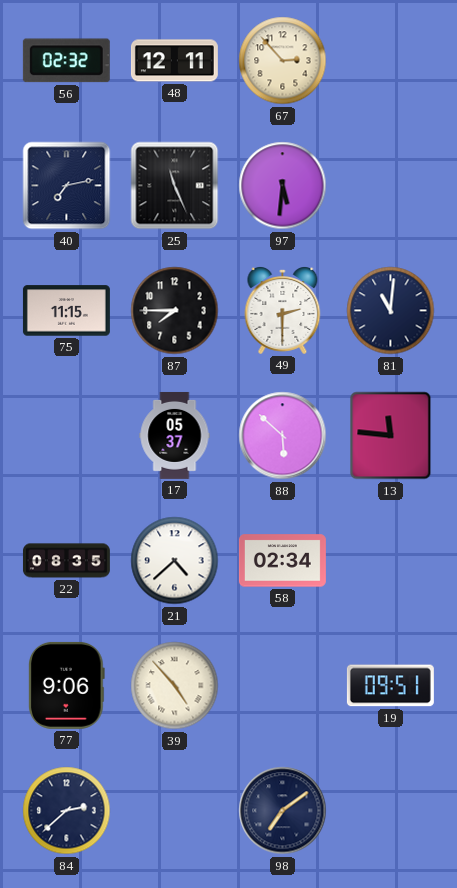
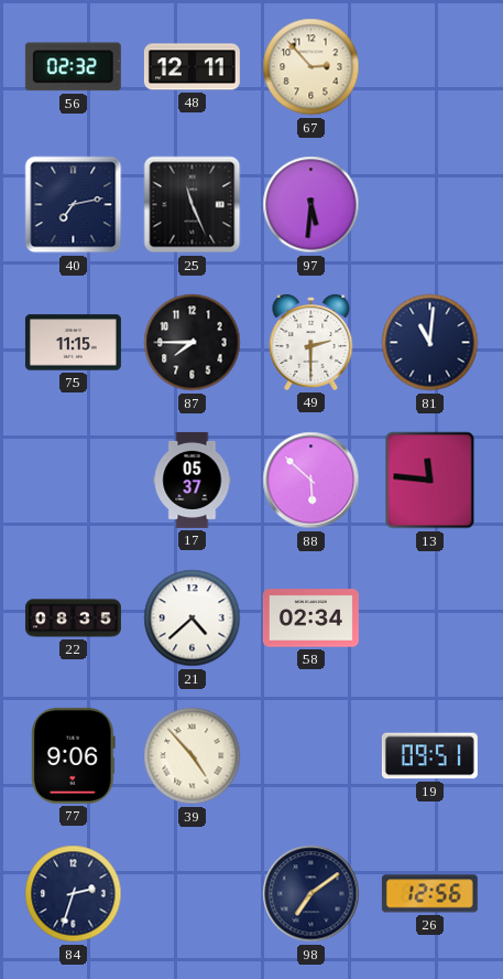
84: 2:38 -> 2:33
26: none -> 12:56
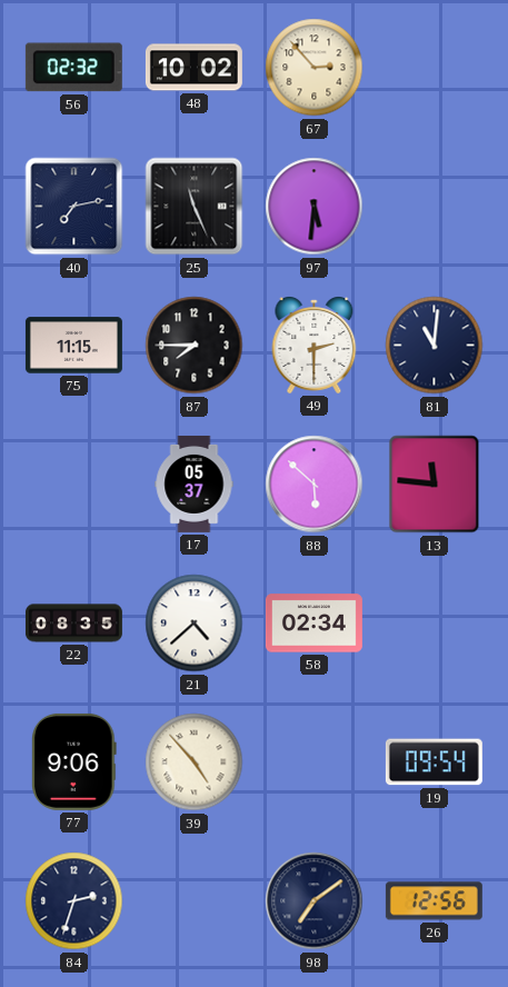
48: 12:11 -> 10:02
19: 09:51 -> 09:54
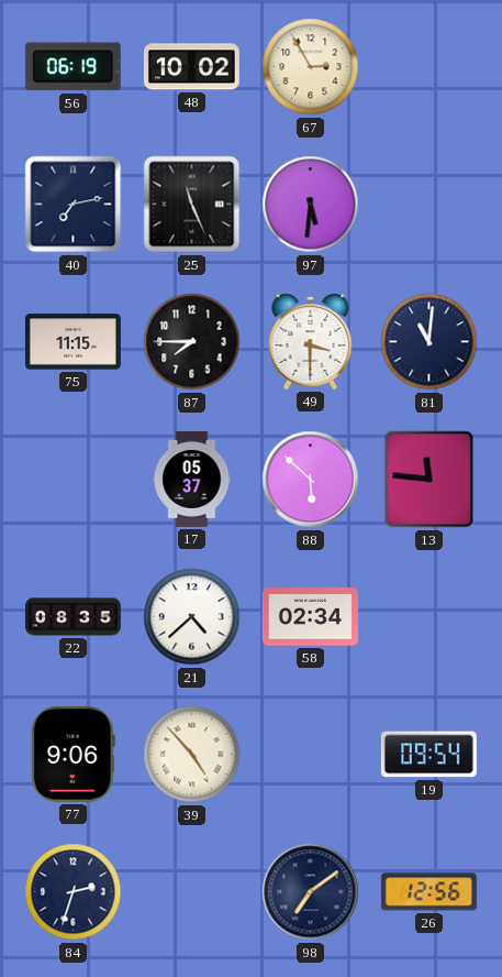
56: 02:32 -> 06:19
67: 2:53 -> 2:55
49: 2:30 -> 3:30
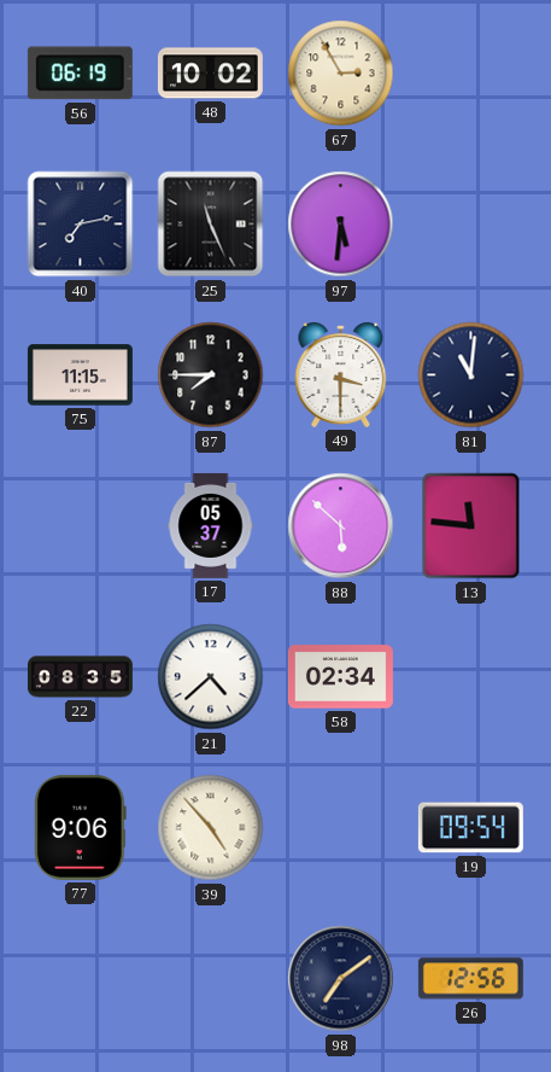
84: 2:33 -> none
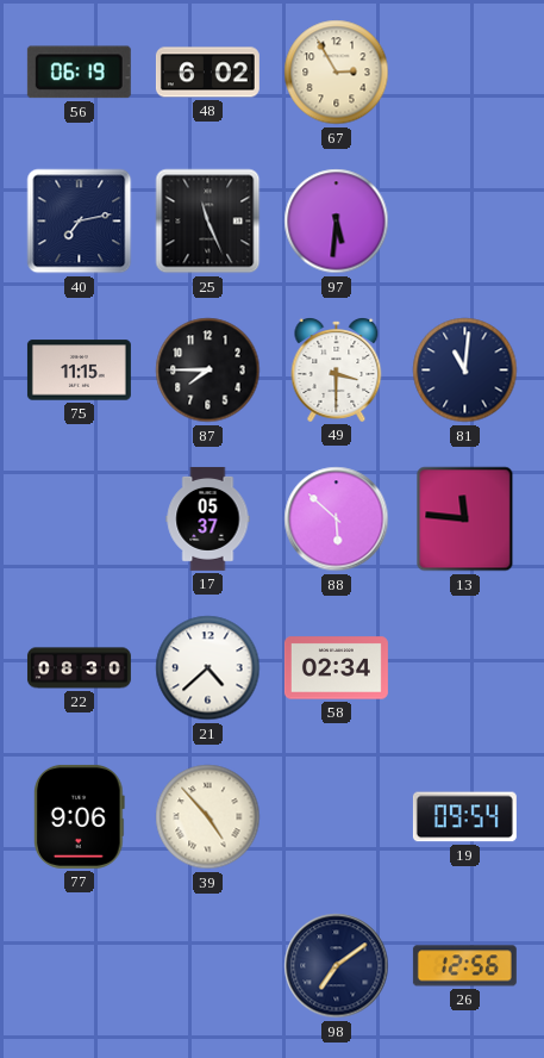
48: 10:02 -> 6:02
22: 08:35 -> 08:30
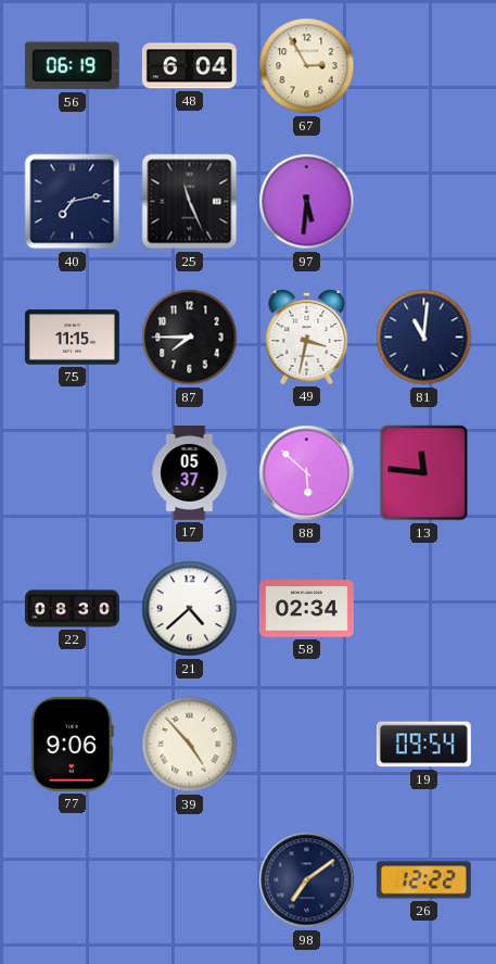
48: 6:02 -> 6:04
49: 3:30 -> 3:32
26: 12:56 -> 12:22
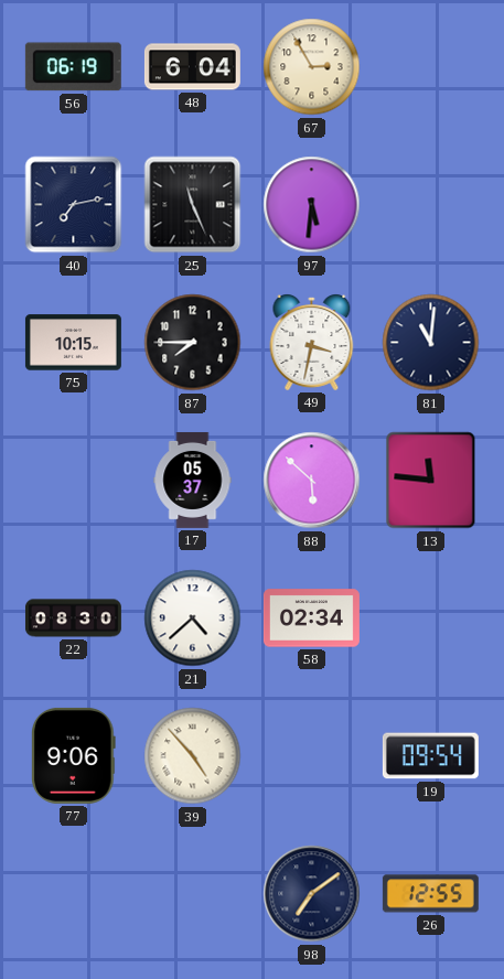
75: 11:15 -> 10:15
26: 12:22 -> 12:55
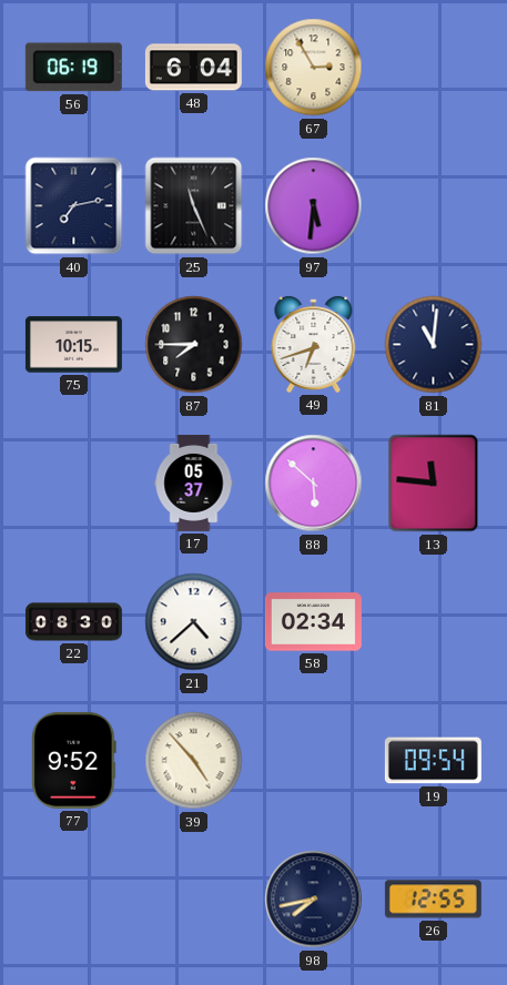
49: 3:32 -> 6:42
77: 9:06 -> 9:52
98: 7:09 -> 7:43
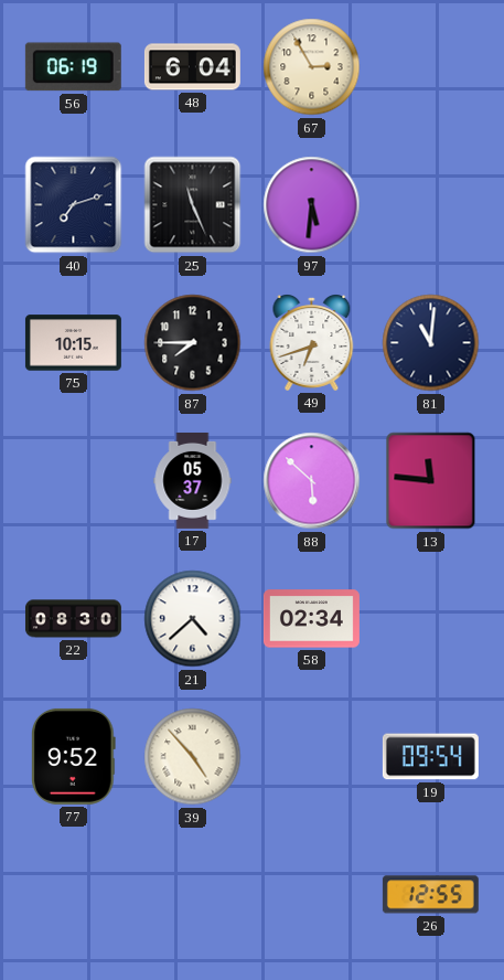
40: 7:13 -> 7:12
98: 7:43 -> none
